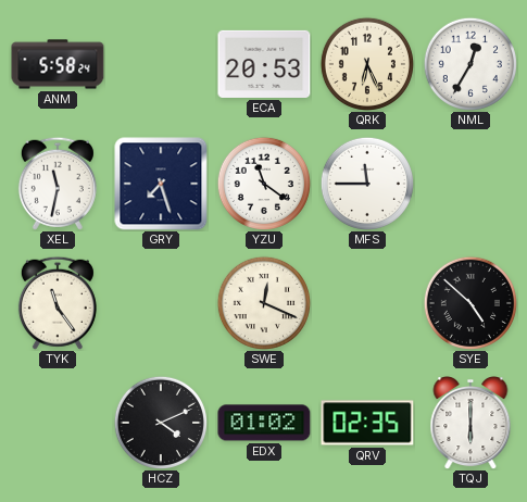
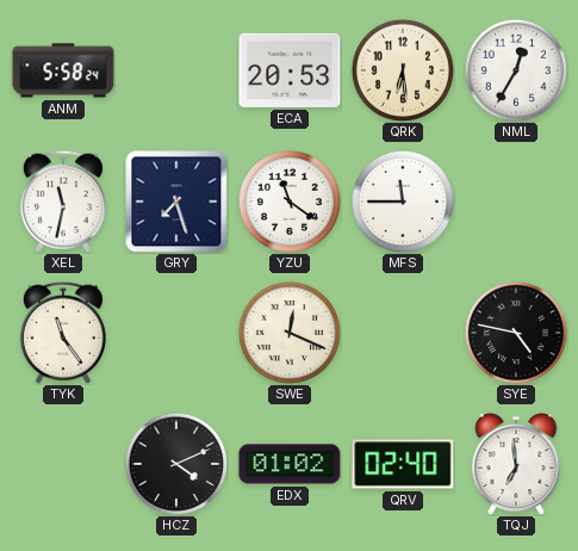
QRK: 6:26 -> 6:29
SYE: 4:52 -> 4:47
QRV: 02:35 -> 02:40
TQJ: 6:00 -> 6:59
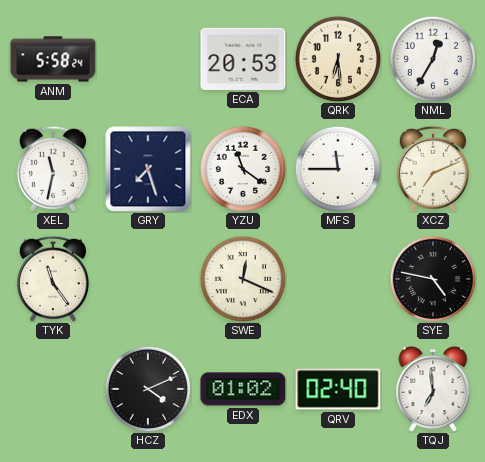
XCZ: none -> 7:11
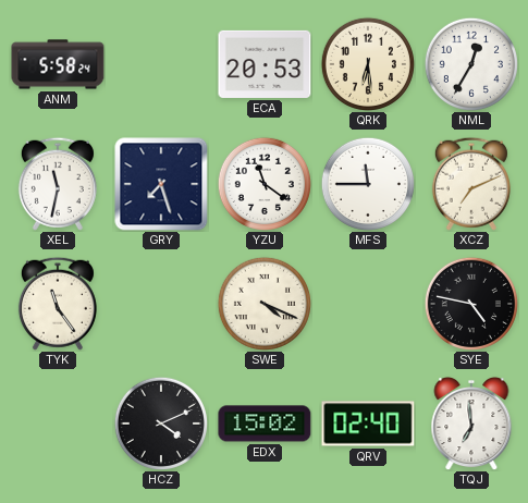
SWE: 12:19 -> 4:19
EDX: 01:02 -> 15:02
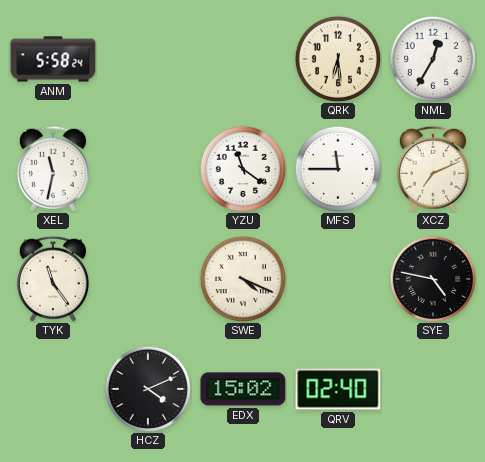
ECA: 20:53 -> none
GRY: 7:27 -> none
TQJ: 6:59 -> none
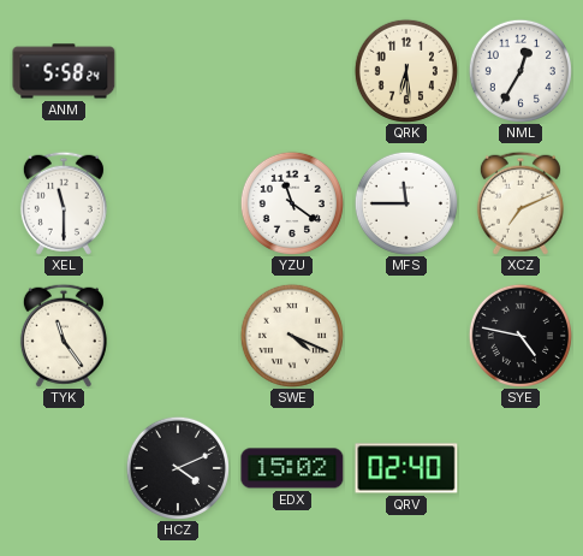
XEL: 11:32 -> 11:30
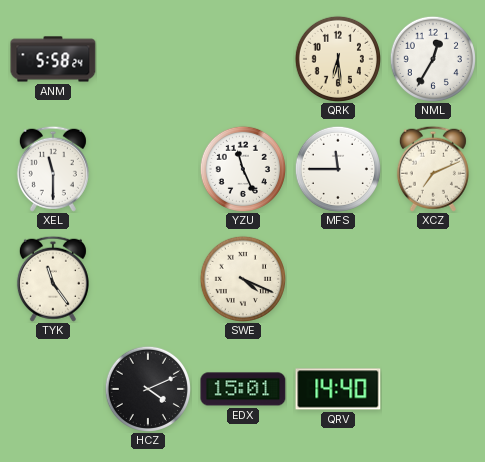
YZU: 11:21 -> 11:26
SYE: 4:47 -> none
EDX: 15:02 -> 15:01
QRV: 02:40 -> 14:40
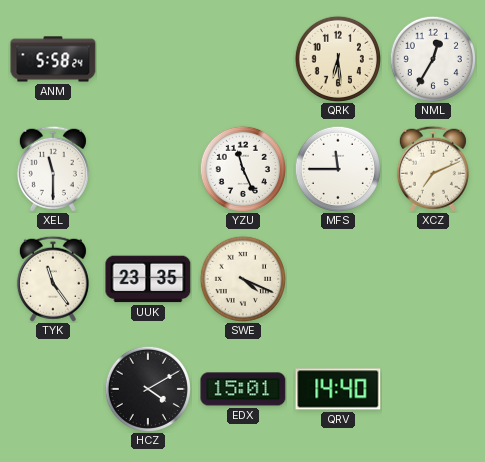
UUK: none -> 23:35
HCZ: 4:11 -> 4:10
